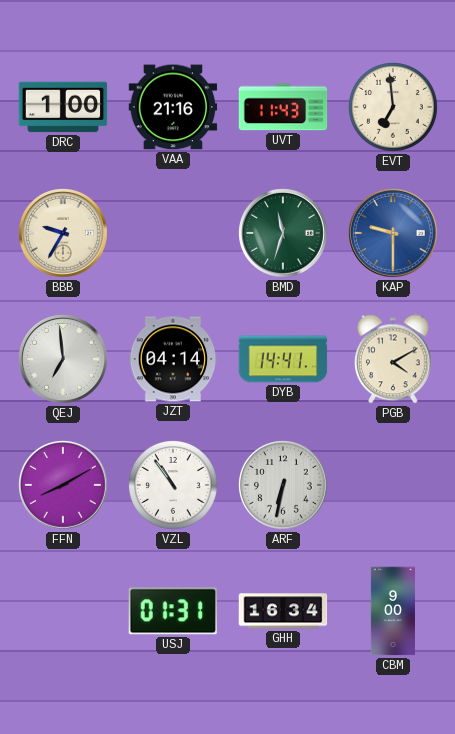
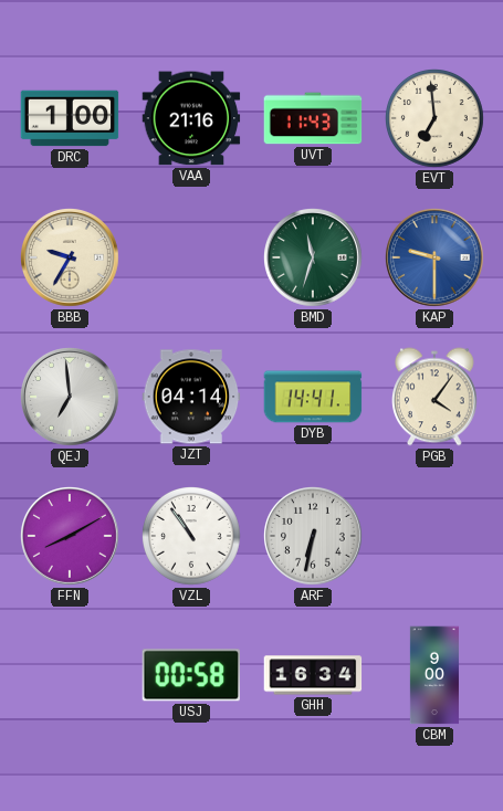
PGB: 4:10 -> 4:06
USJ: 01:31 -> 00:58
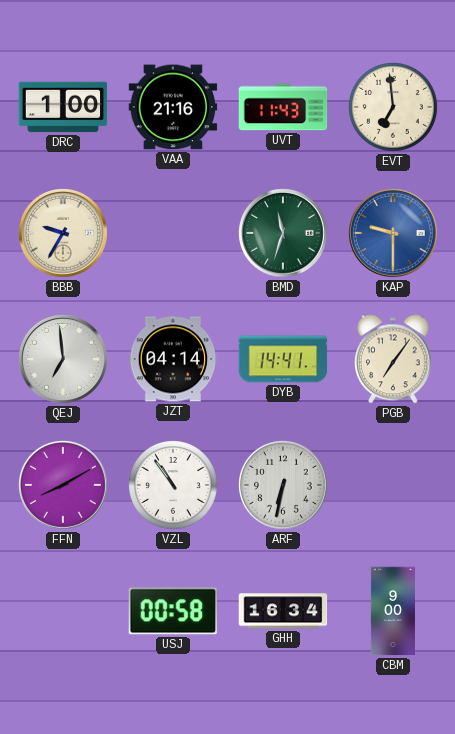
PGB: 4:06 -> 7:06
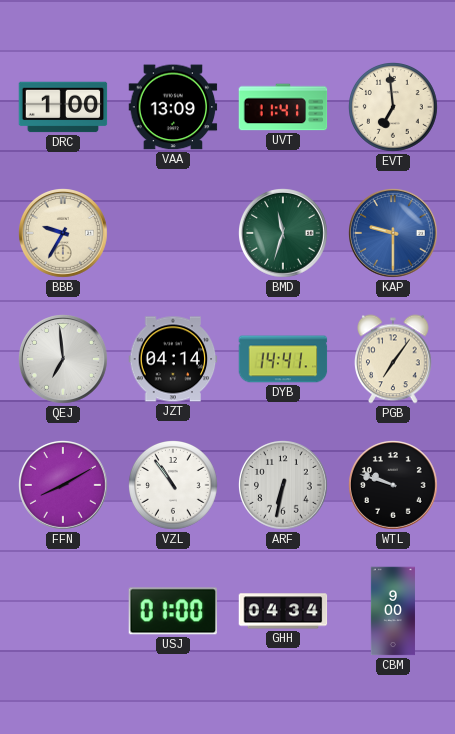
VAA: 21:16 -> 13:09
UVT: 11:43 -> 11:41
WTL: none -> 9:48
USJ: 00:58 -> 01:00
GHH: 16:34 -> 04:34
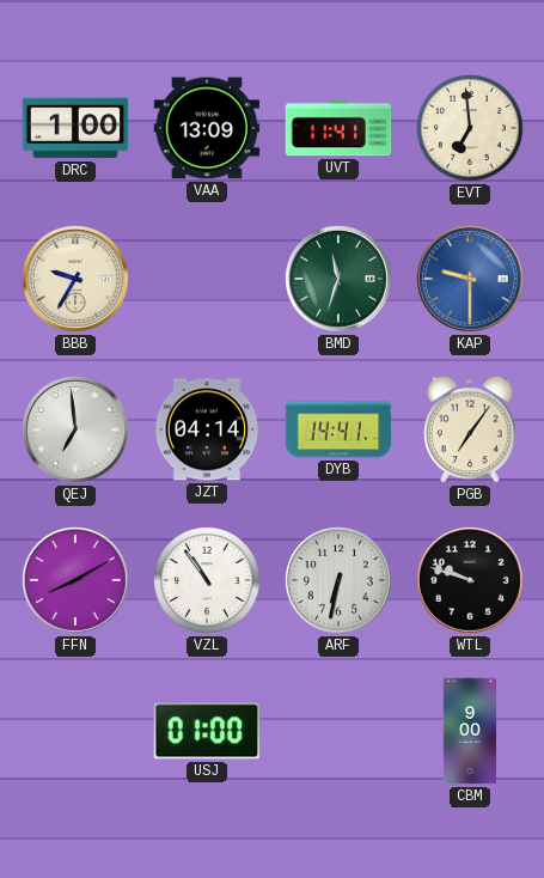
GHH: 04:34 -> none
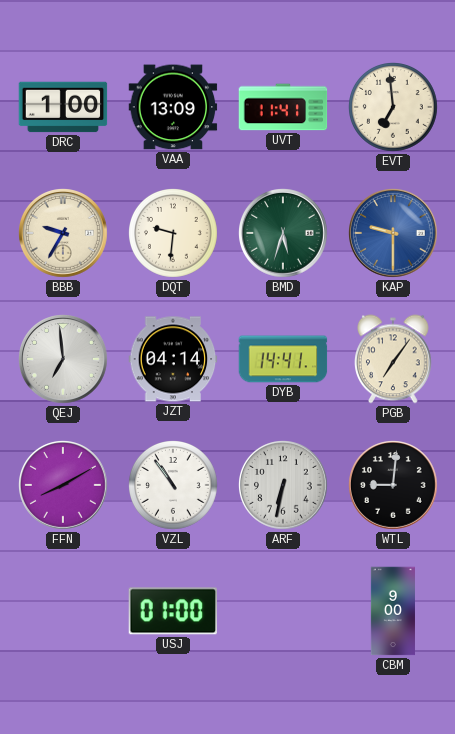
DQT: none -> 9:31
BMD: 11:33 -> 5:33
WTL: 9:48 -> 9:01
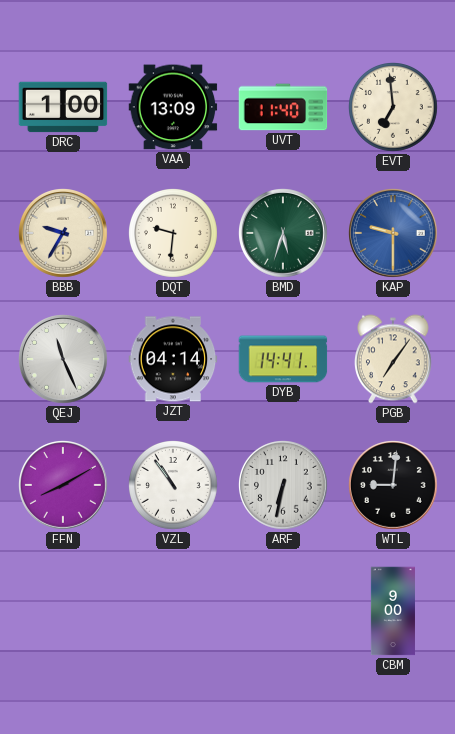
UVT: 11:41 -> 11:40
QEJ: 6:59 -> 11:26
USJ: 01:00 -> none
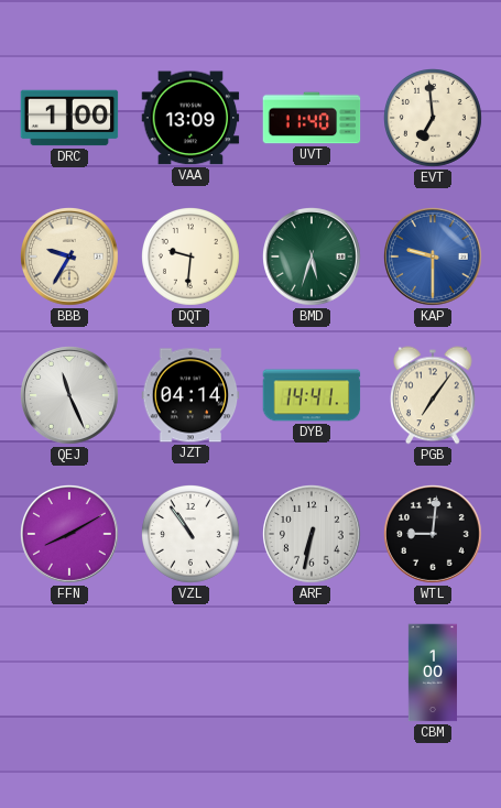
CBM: 9:00 -> 1:00
